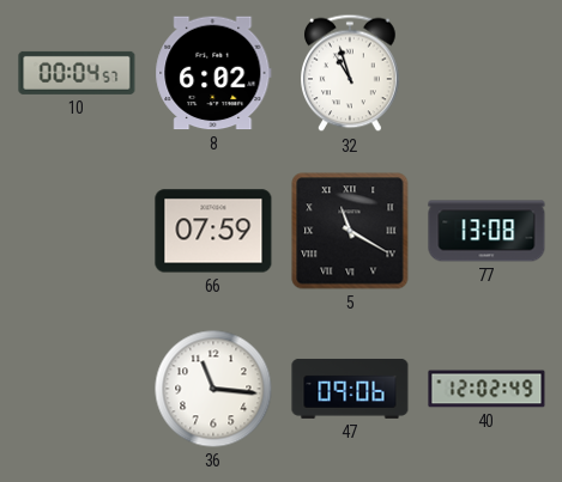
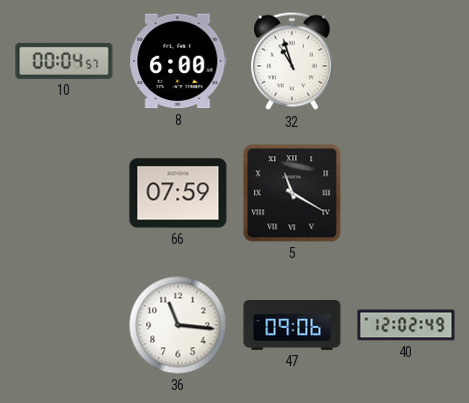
8: 6:02 -> 6:00
77: 13:08 -> none
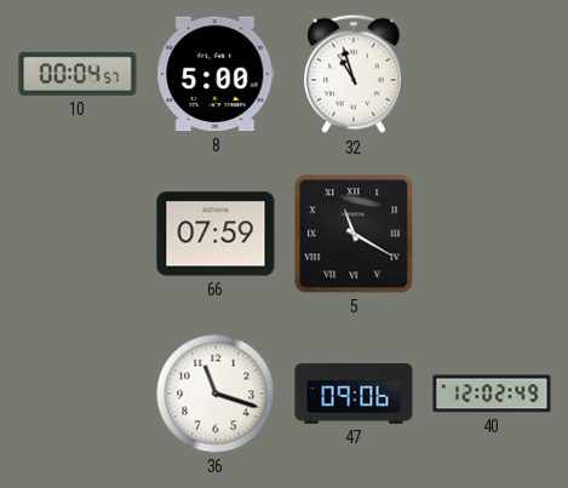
8: 6:00 -> 5:00
36: 11:16 -> 11:18
